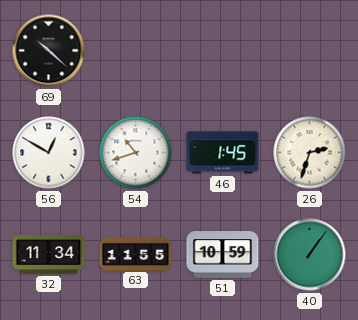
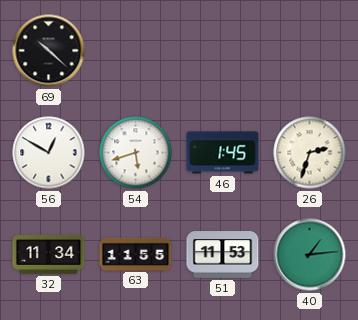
54: 10:42 -> 5:42
51: 10:59 -> 11:53
40: 1:06 -> 1:14
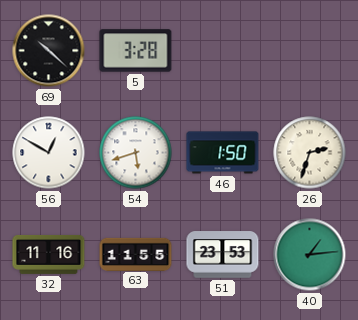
5: none -> 3:28
46: 1:45 -> 1:50
32: 11:34 -> 11:16
51: 11:53 -> 23:53
